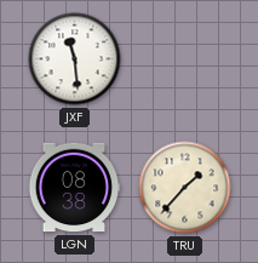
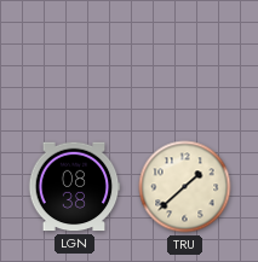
JXF: 11:29 -> none
TRU: 1:37 -> 1:38
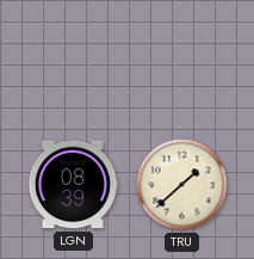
LGN: 08:38 -> 08:39
